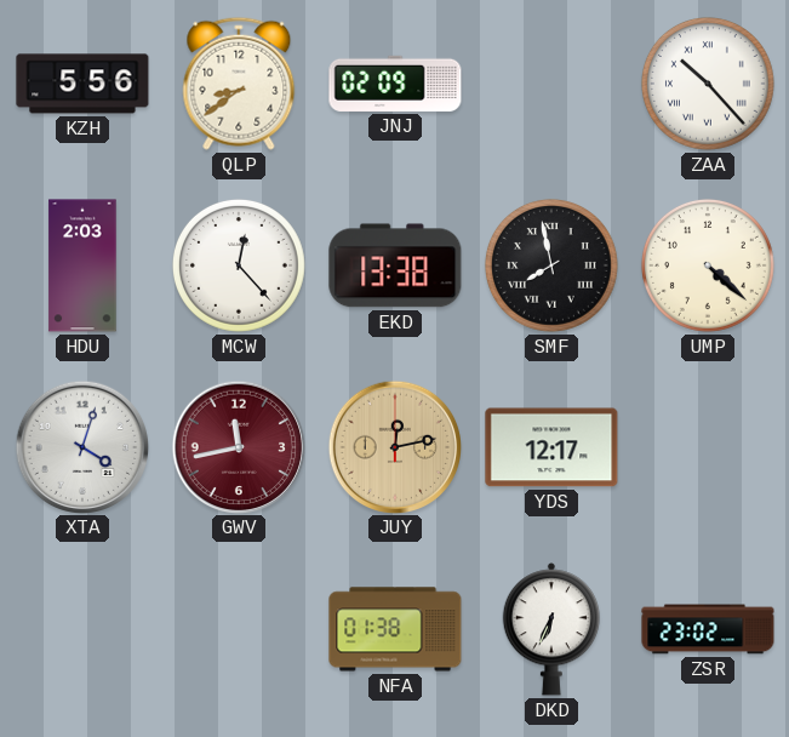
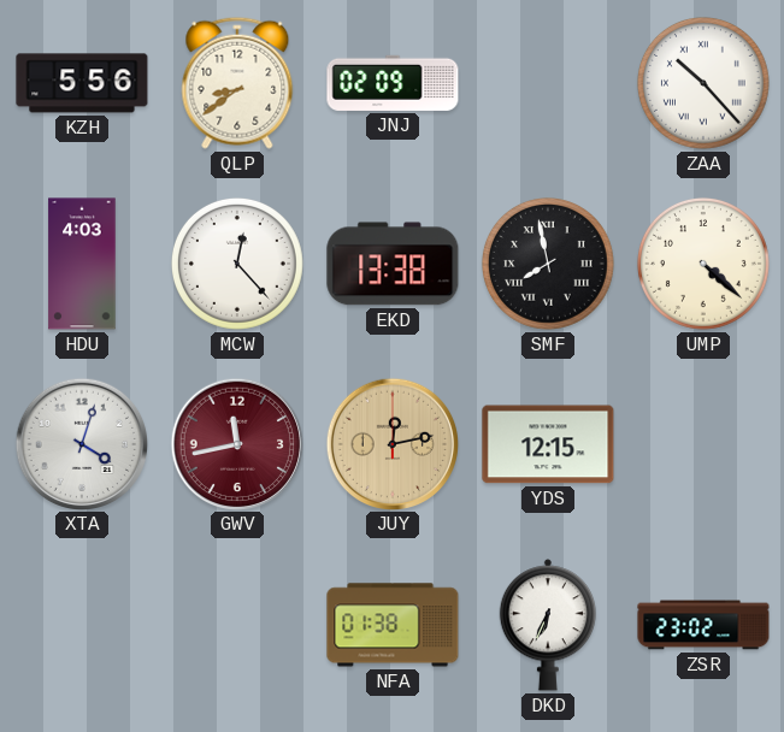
HDU: 2:03 -> 4:03
YDS: 12:17 -> 12:15
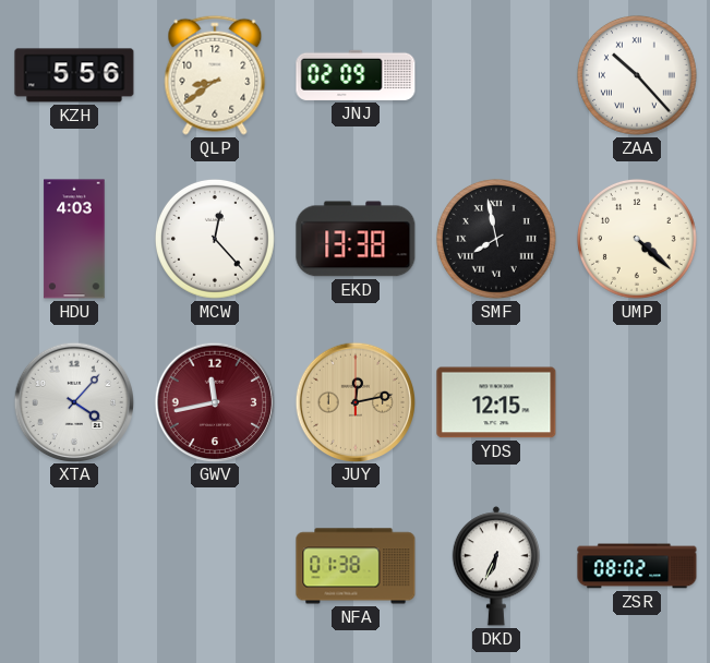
XTA: 4:03 -> 4:07
ZSR: 23:02 -> 08:02
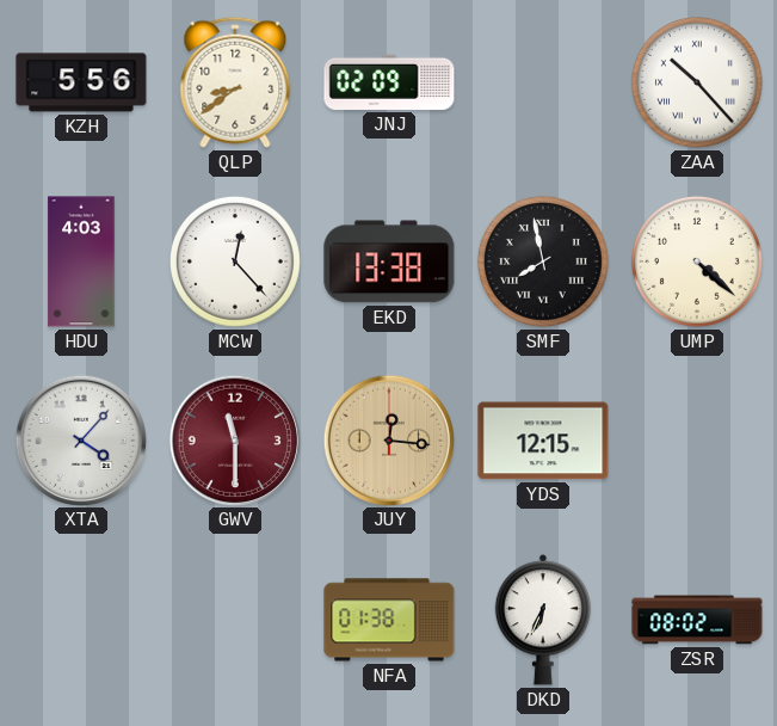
GWV: 11:43 -> 11:30
JUY: 12:13 -> 12:16
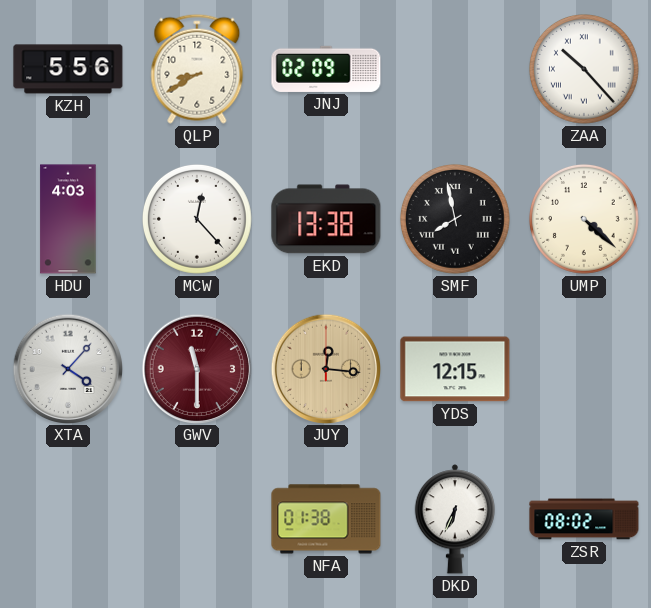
QLP: 8:39 -> 8:40
